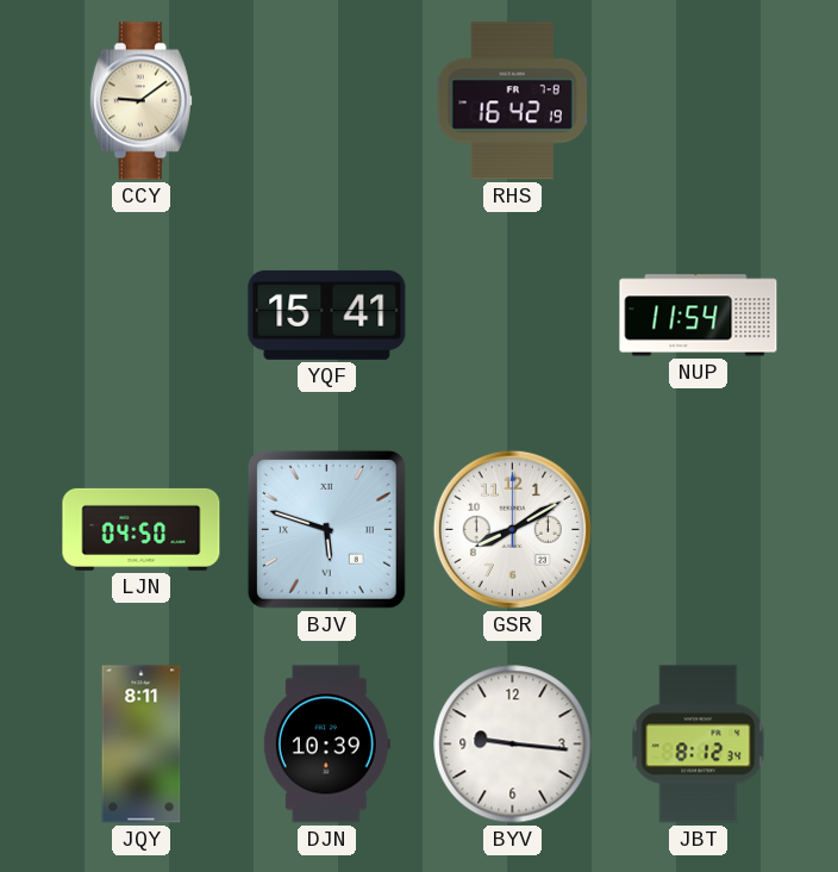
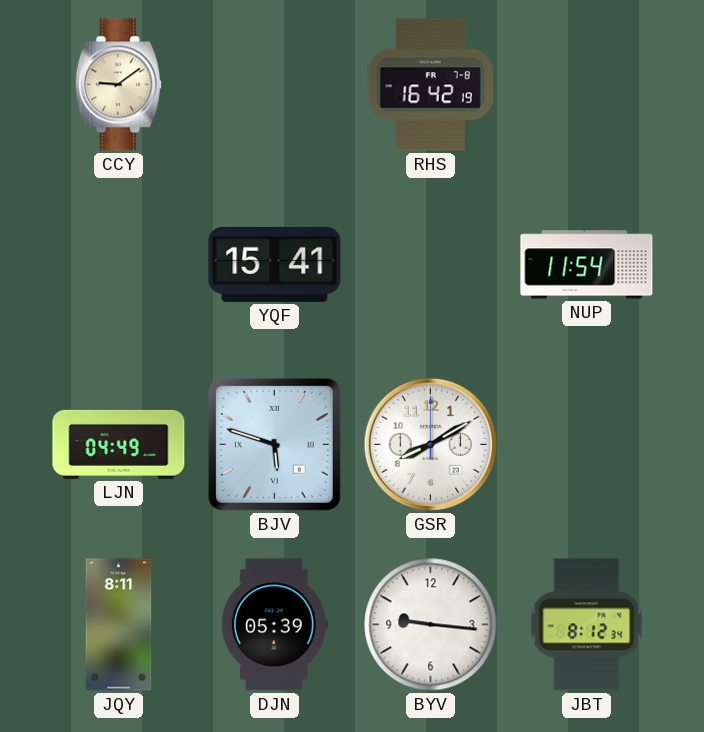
LJN: 04:50 -> 04:49
DJN: 10:39 -> 05:39
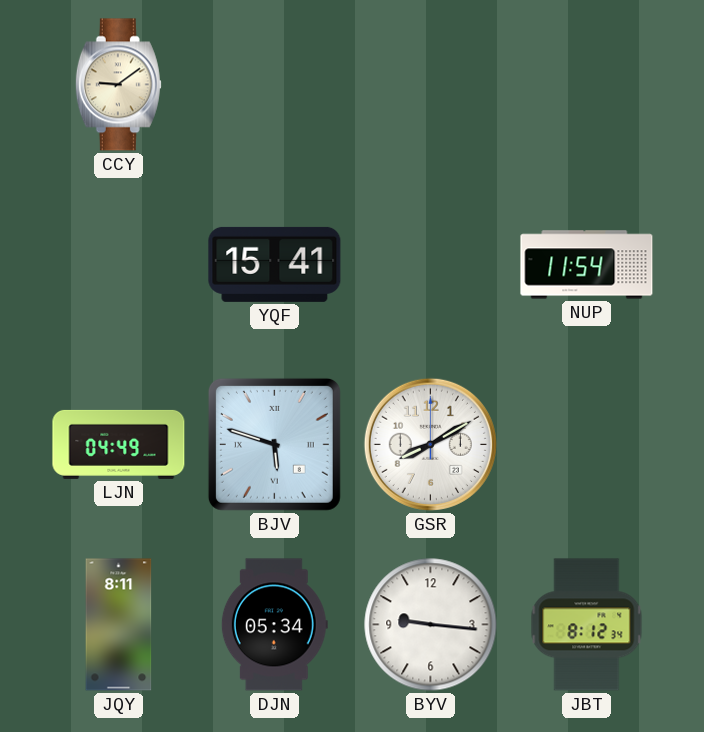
RHS: 16:42 -> none
DJN: 05:39 -> 05:34
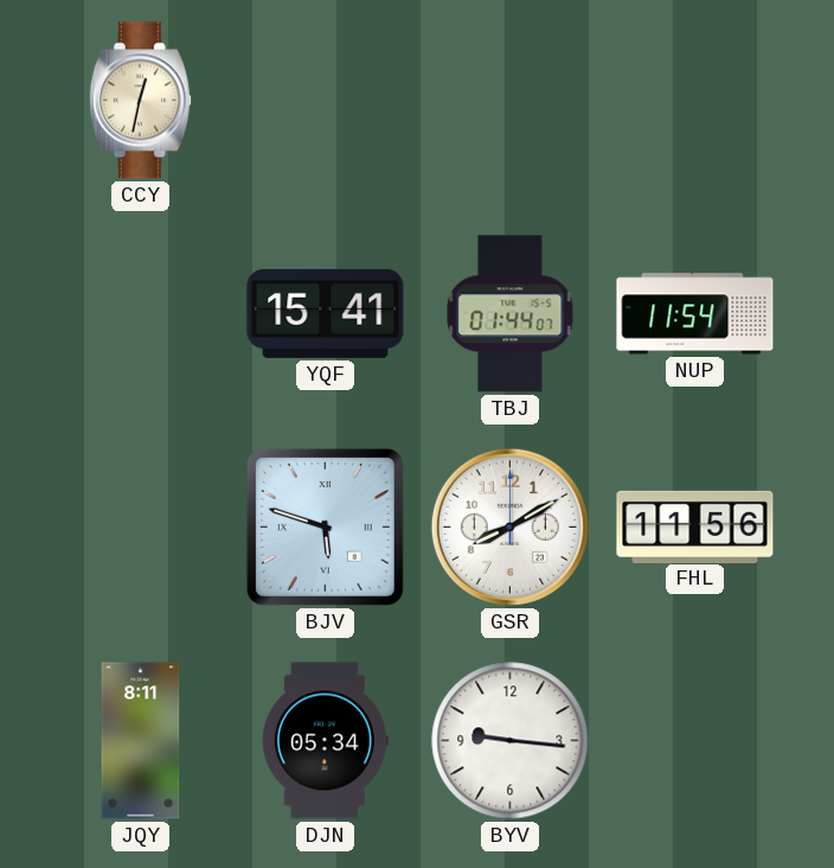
CCY: 9:09 -> 12:32
TBJ: none -> 01:44
LJN: 04:49 -> none
FHL: none -> 11:56
JBT: 8:12 -> none
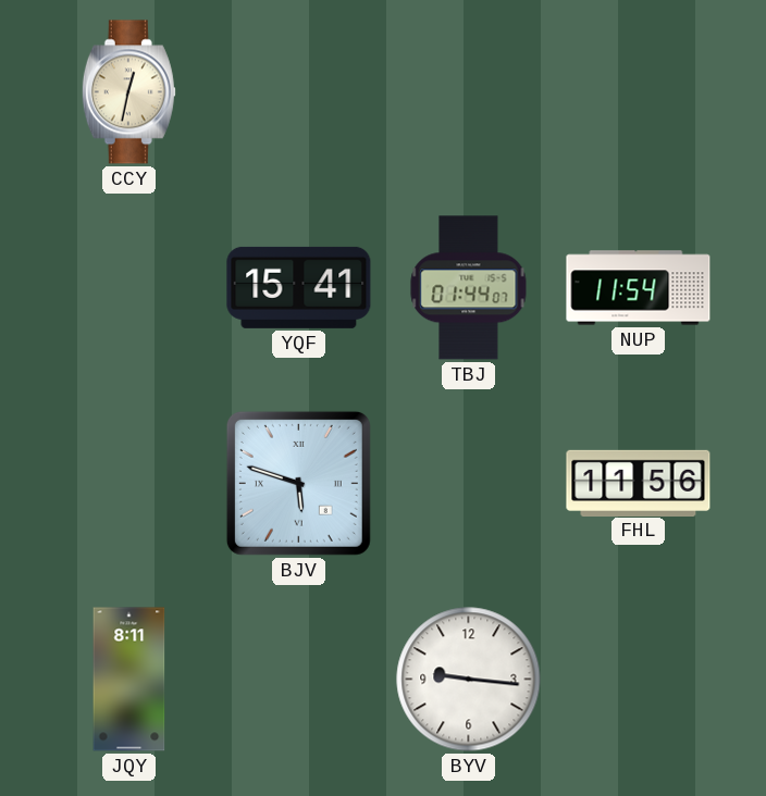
GSR: 8:10 -> none
DJN: 05:34 -> none
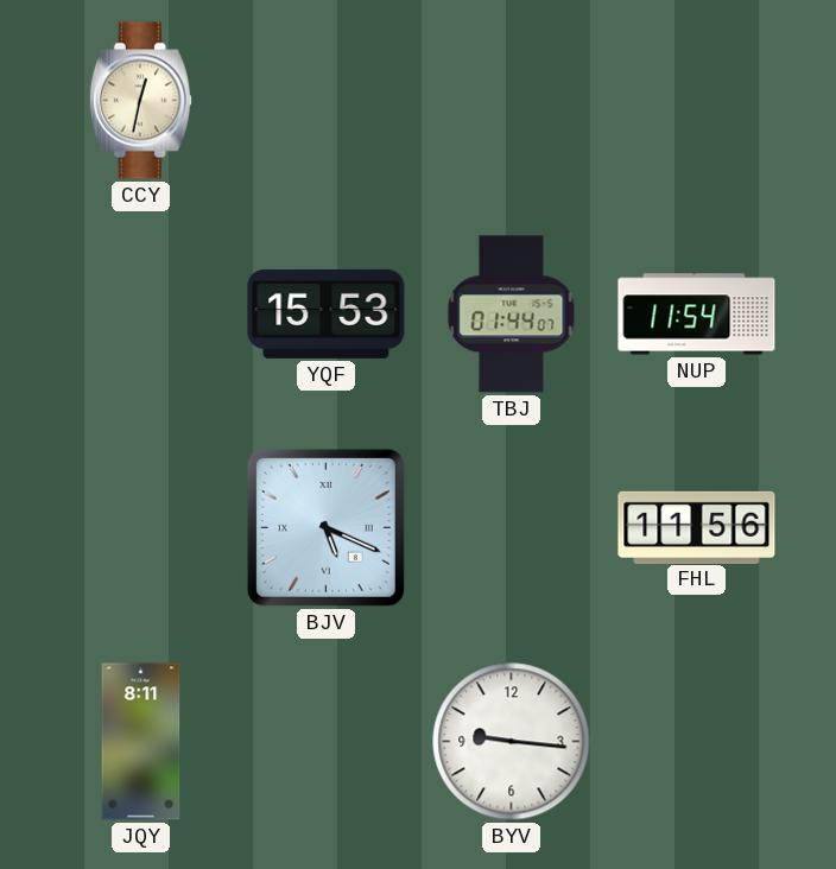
YQF: 15:41 -> 15:53
BJV: 5:48 -> 5:19
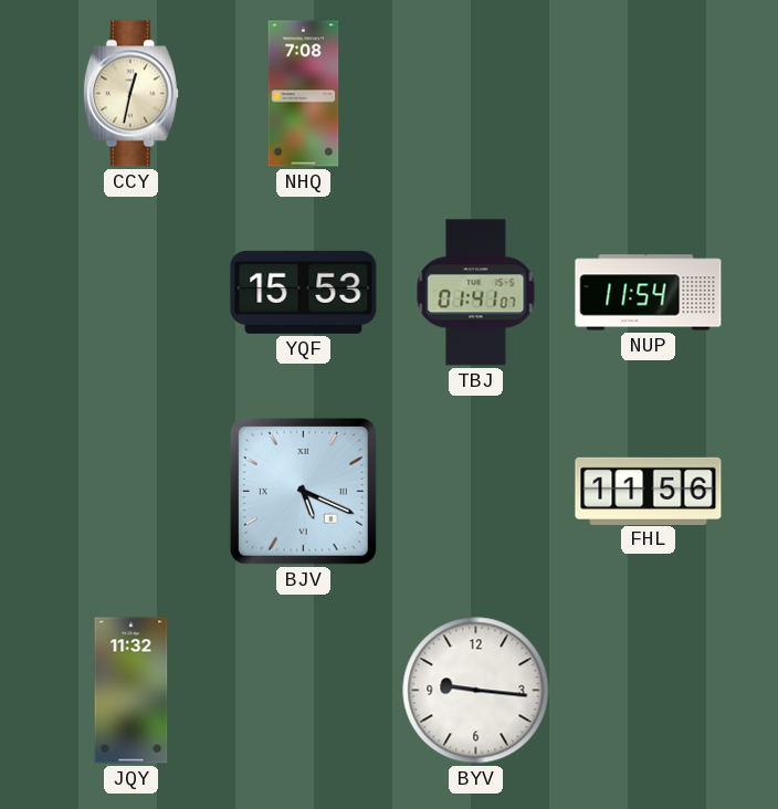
NHQ: none -> 7:08
TBJ: 01:44 -> 01:41
JQY: 8:11 -> 11:32
